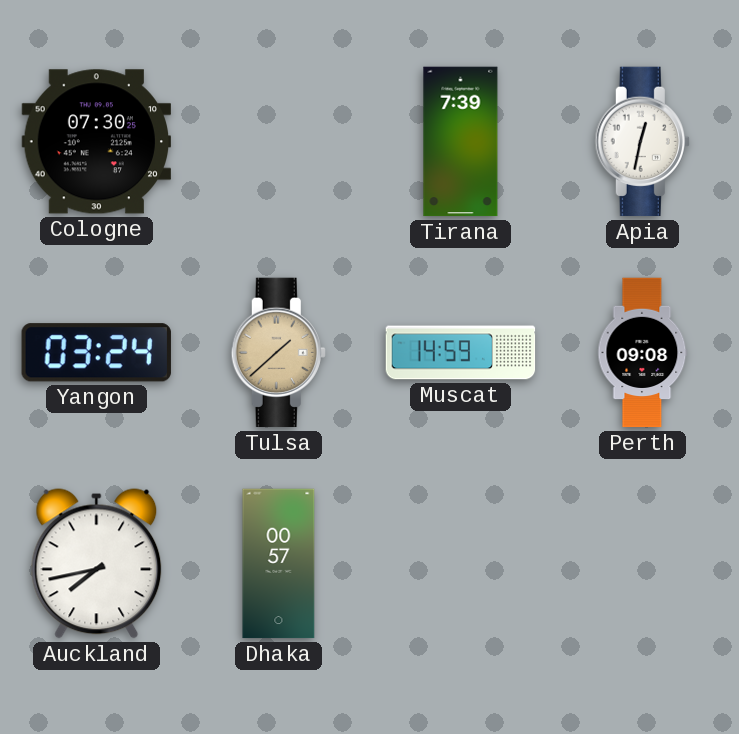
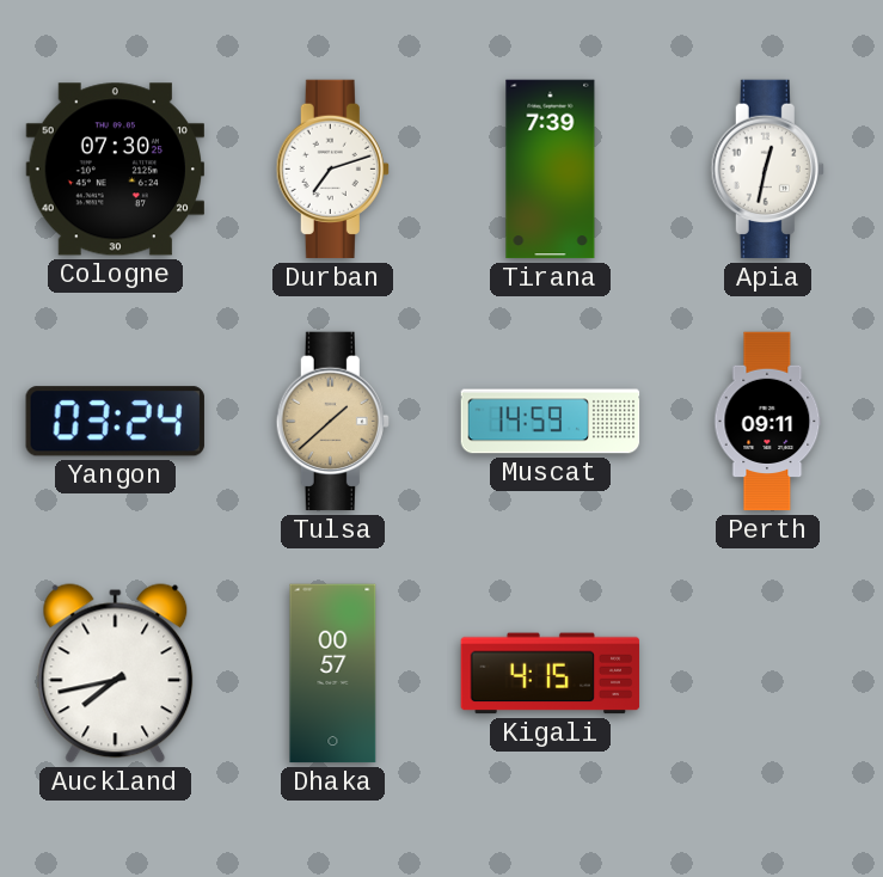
Durban: none -> 7:12
Perth: 09:08 -> 09:11
Kigali: none -> 4:15
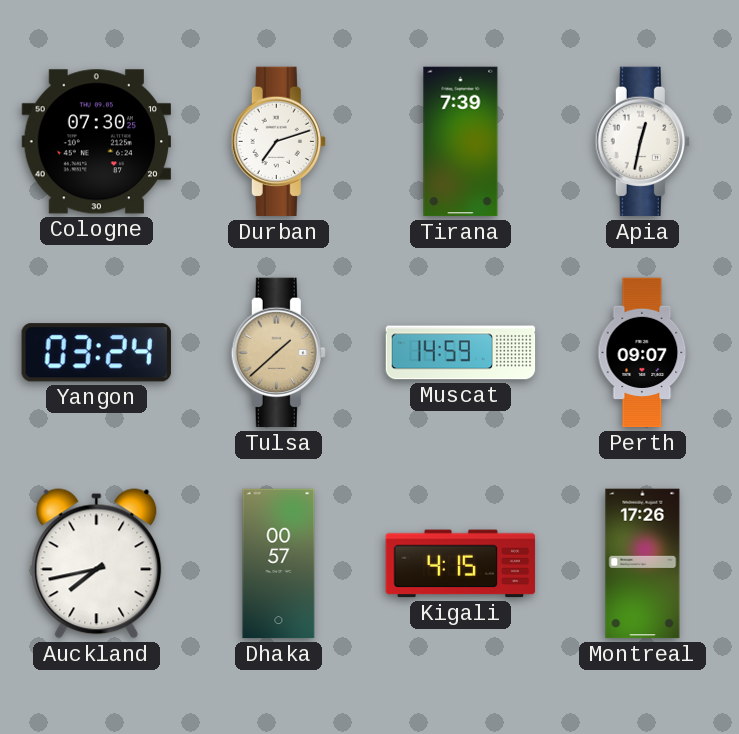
Perth: 09:11 -> 09:07
Montreal: none -> 17:26
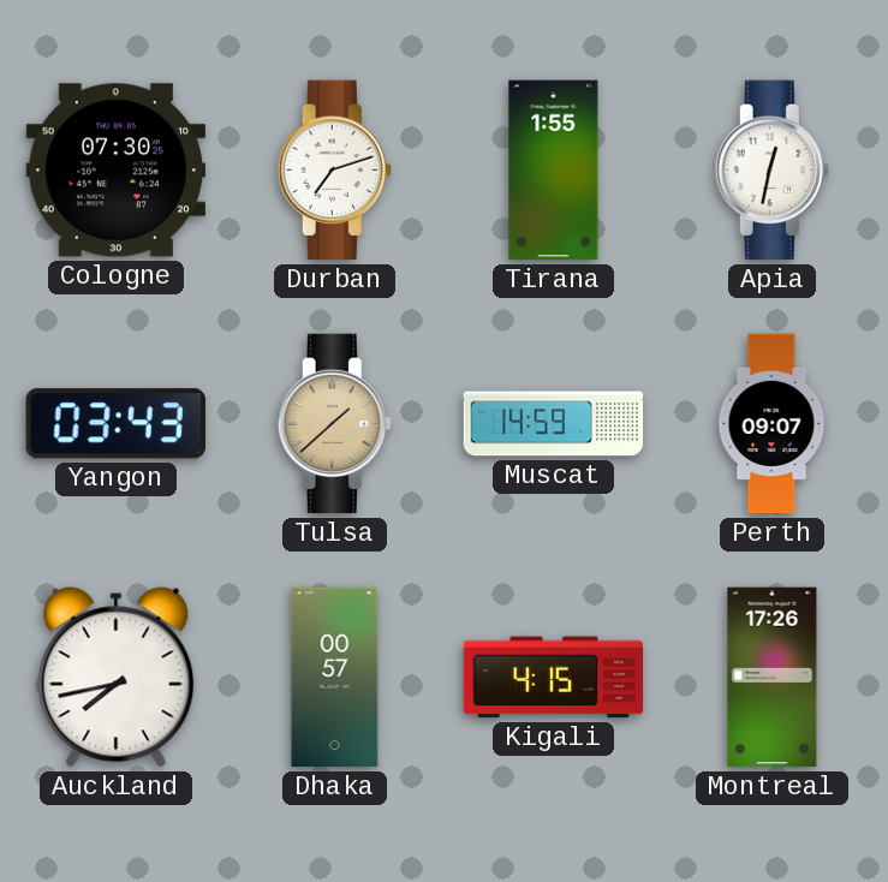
Tirana: 7:39 -> 1:55
Yangon: 03:24 -> 03:43
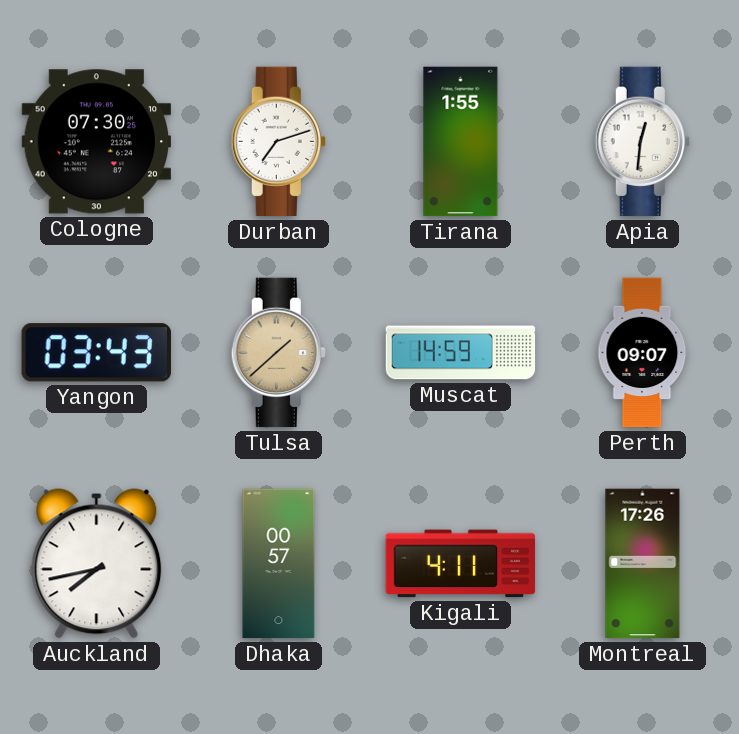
Apia: 12:32 -> 12:31
Kigali: 4:15 -> 4:11
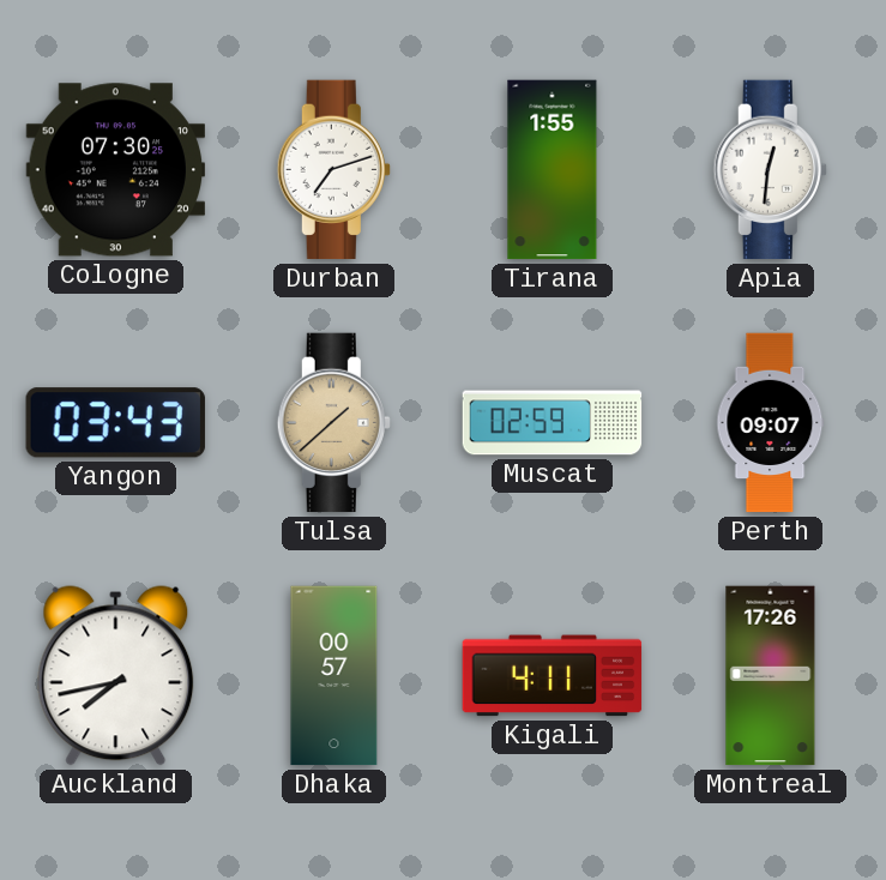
Muscat: 14:59 -> 02:59
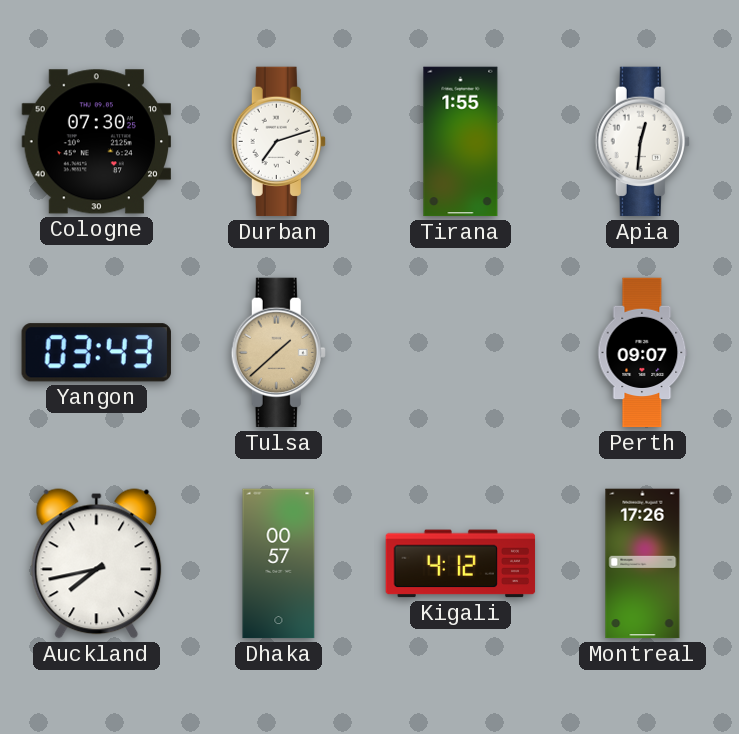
Muscat: 02:59 -> none
Kigali: 4:11 -> 4:12
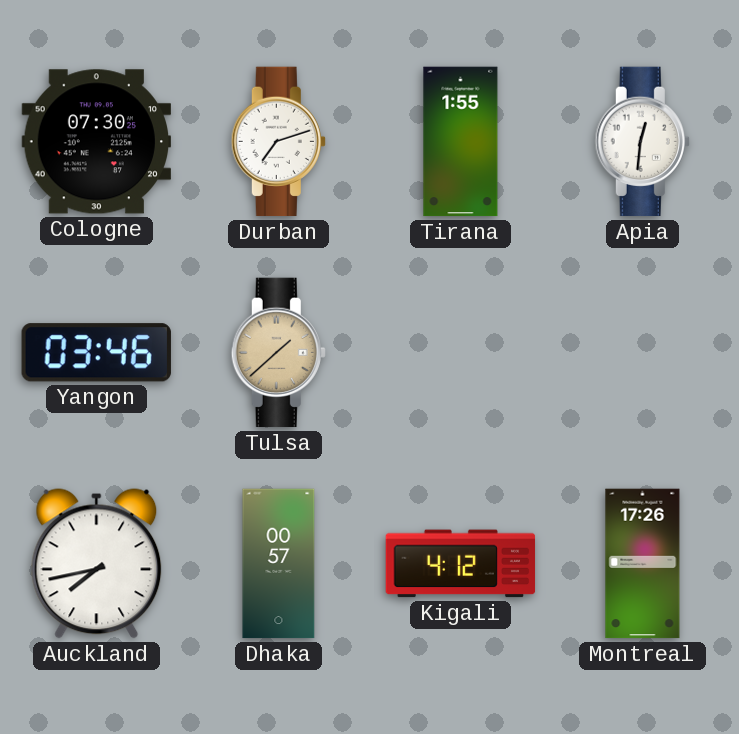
Yangon: 03:43 -> 03:46
Perth: 09:07 -> none
